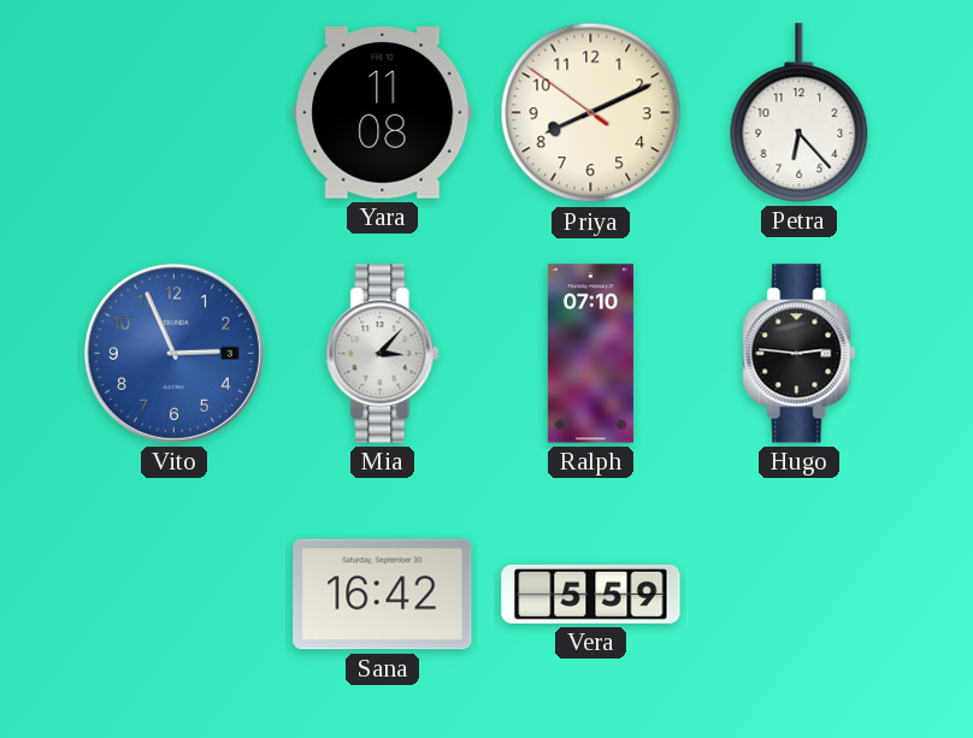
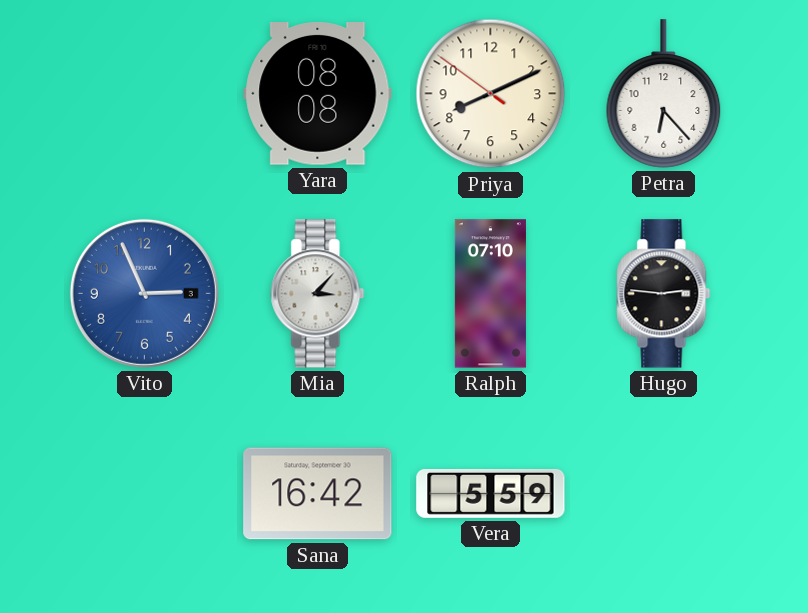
Yara: 11:08 -> 08:08
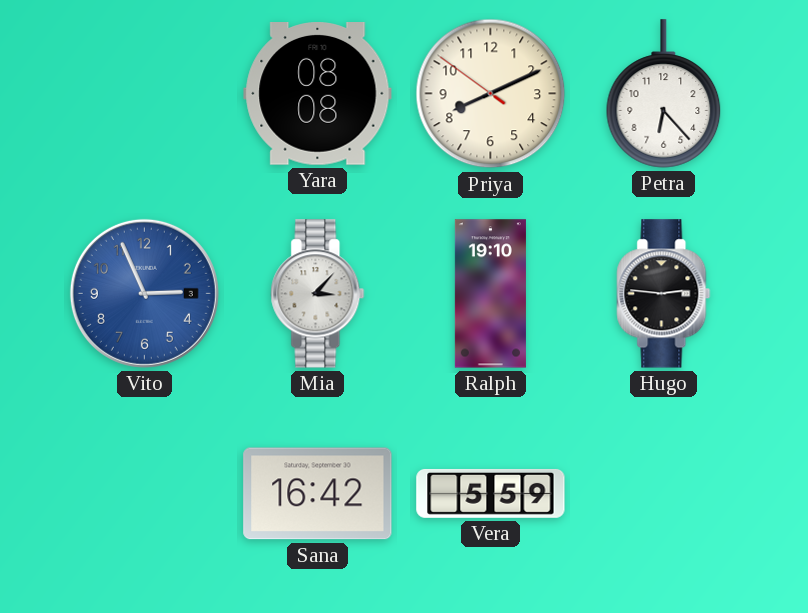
Ralph: 07:10 -> 19:10
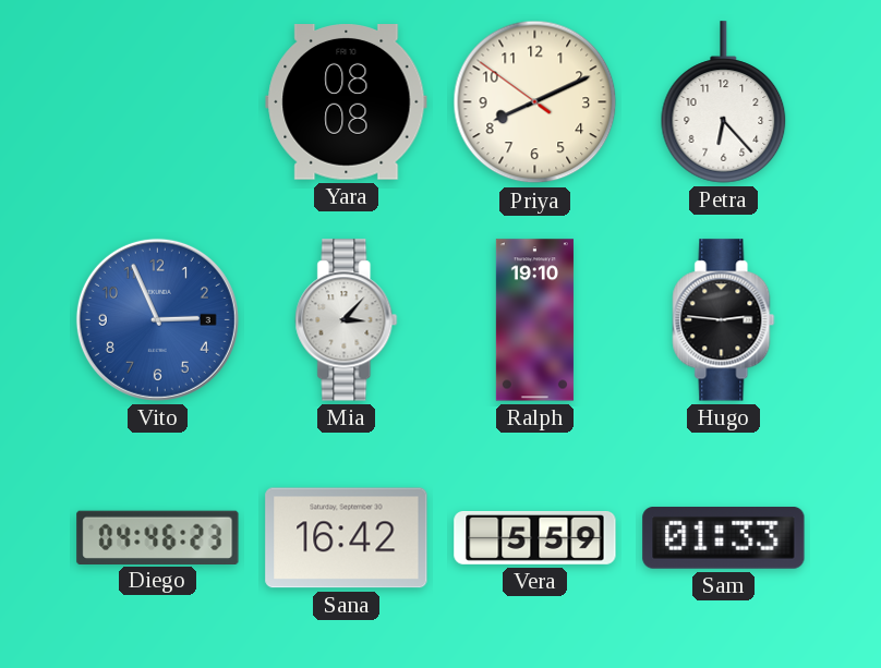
Diego: none -> 04:46
Sam: none -> 01:33
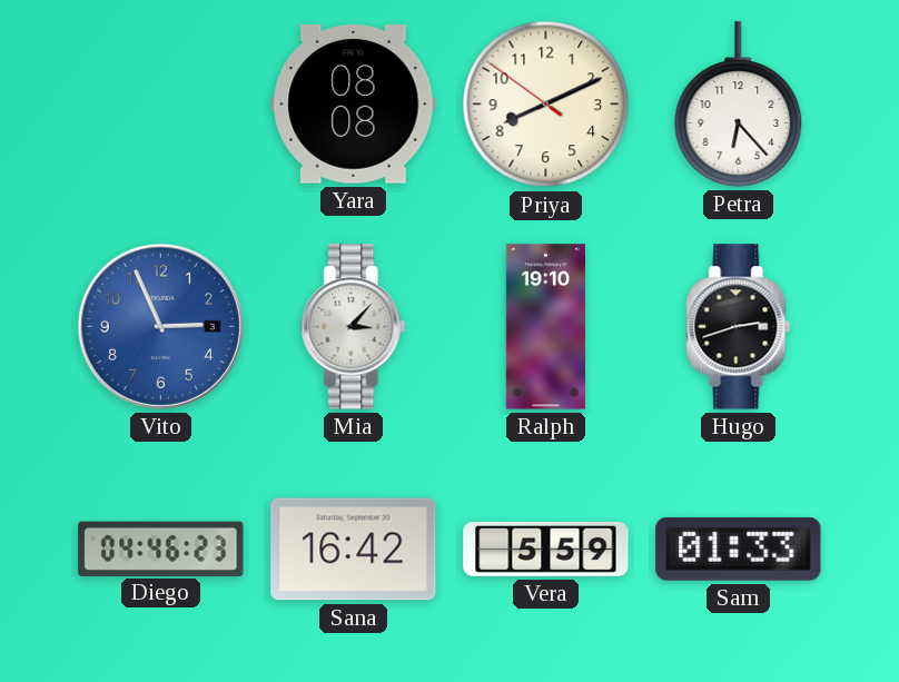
Hugo: 2:46 -> 2:42
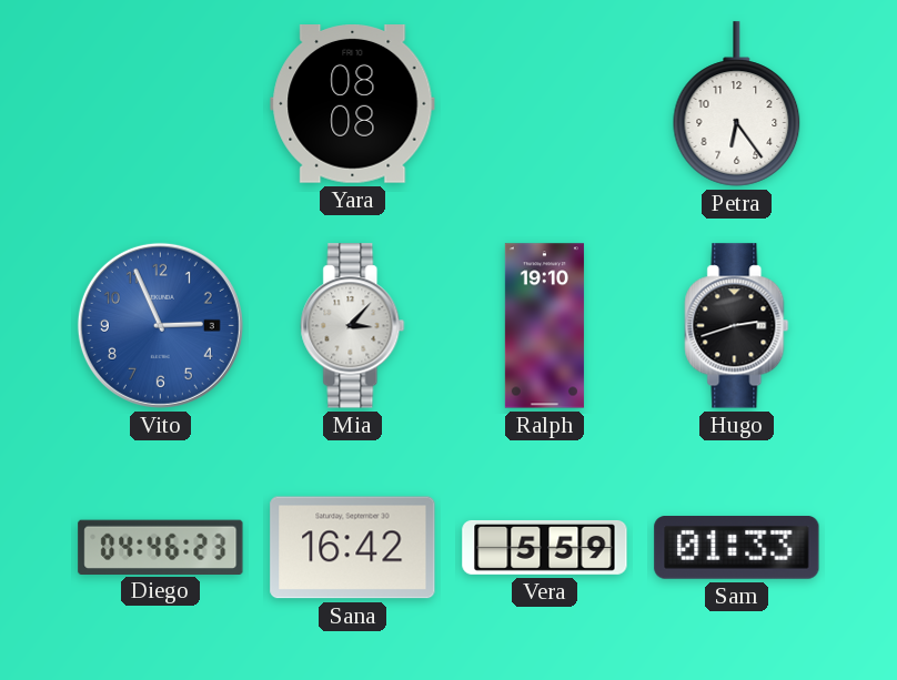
Priya: 8:10 -> none
Petra: 6:23 -> 6:24
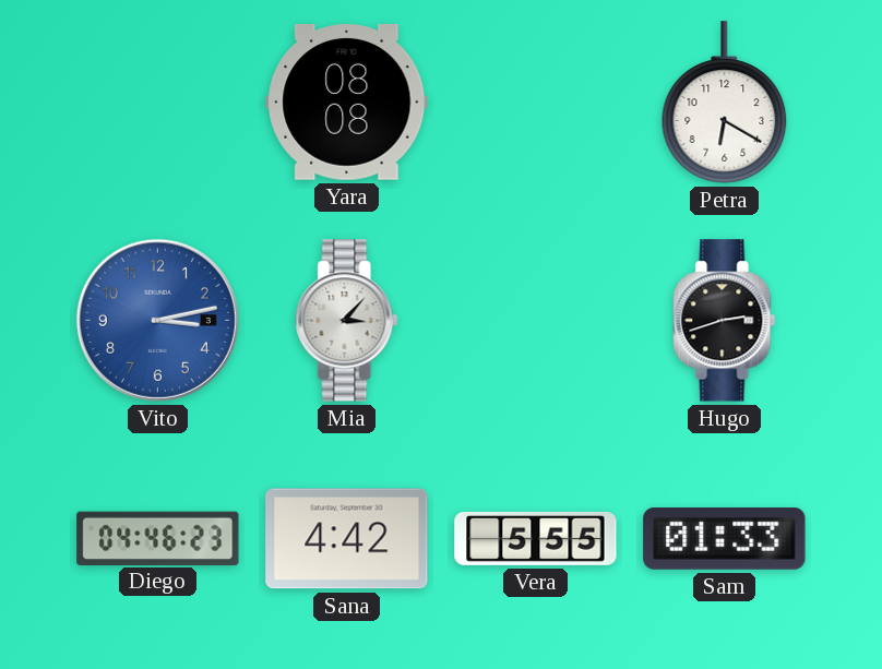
Petra: 6:24 -> 6:20
Vito: 2:56 -> 3:13
Ralph: 19:10 -> none
Sana: 16:42 -> 4:42
Vera: 5:59 -> 5:55
